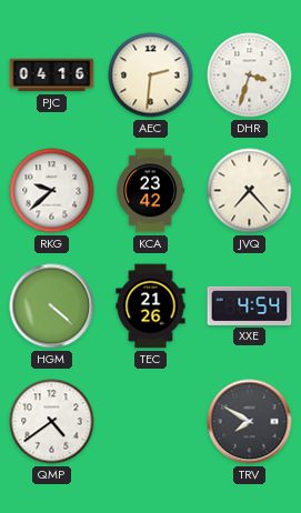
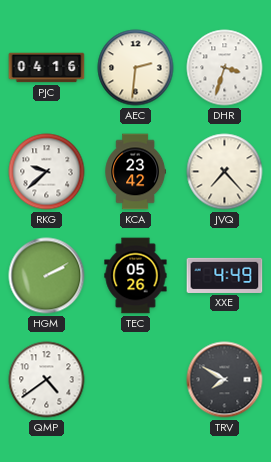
HGM: 4:22 -> 2:10
TEC: 21:26 -> 05:26
XXE: 4:54 -> 4:49
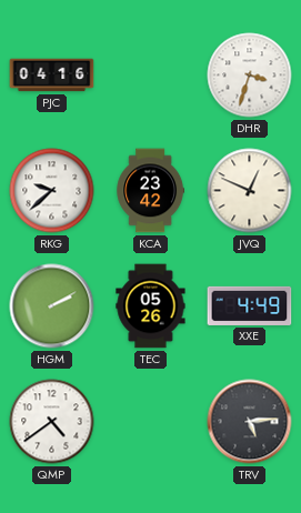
AEC: 2:31 -> none
JVQ: 7:23 -> 12:49
TRV: 7:50 -> 5:14
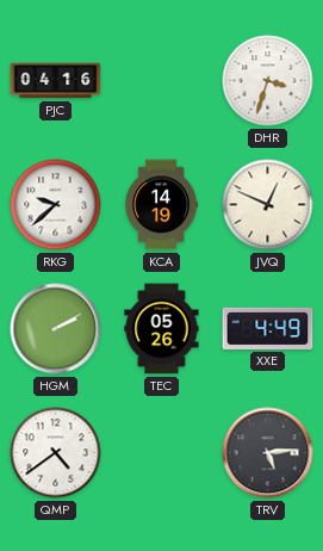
KCA: 23:42 -> 14:19
